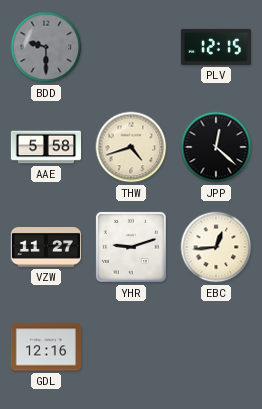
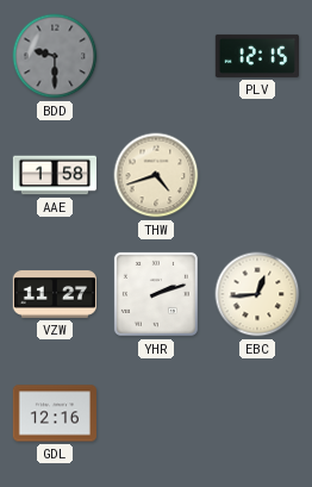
AAE: 5:58 -> 1:58
JPP: 12:22 -> none
YHR: 9:12 -> 2:12
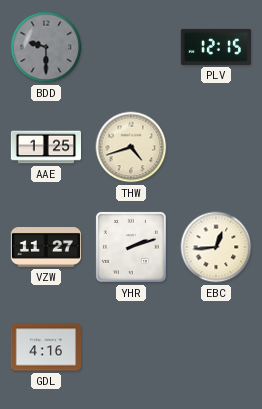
AAE: 1:58 -> 1:25
GDL: 12:16 -> 4:16
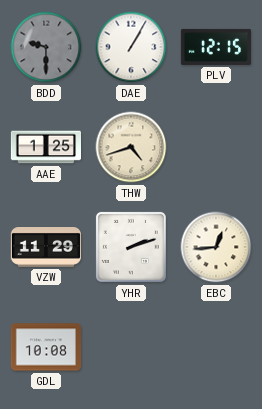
DAE: none -> 1:05
VZW: 11:27 -> 11:29
GDL: 4:16 -> 10:08
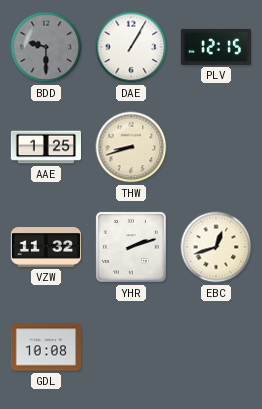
THW: 4:42 -> 8:42
VZW: 11:29 -> 11:32
EBC: 12:44 -> 12:42
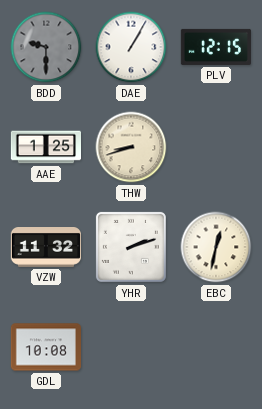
EBC: 12:42 -> 12:32
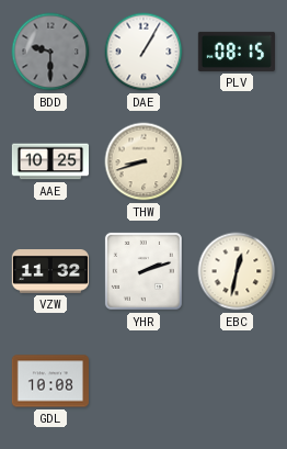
PLV: 12:15 -> 08:15
AAE: 1:25 -> 10:25
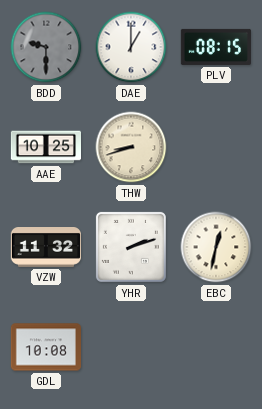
DAE: 1:05 -> 1:00
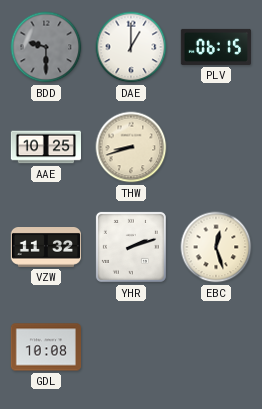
PLV: 08:15 -> 06:15
EBC: 12:32 -> 12:27
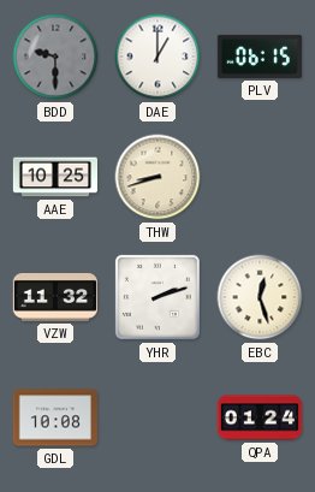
QPA: none -> 01:24
